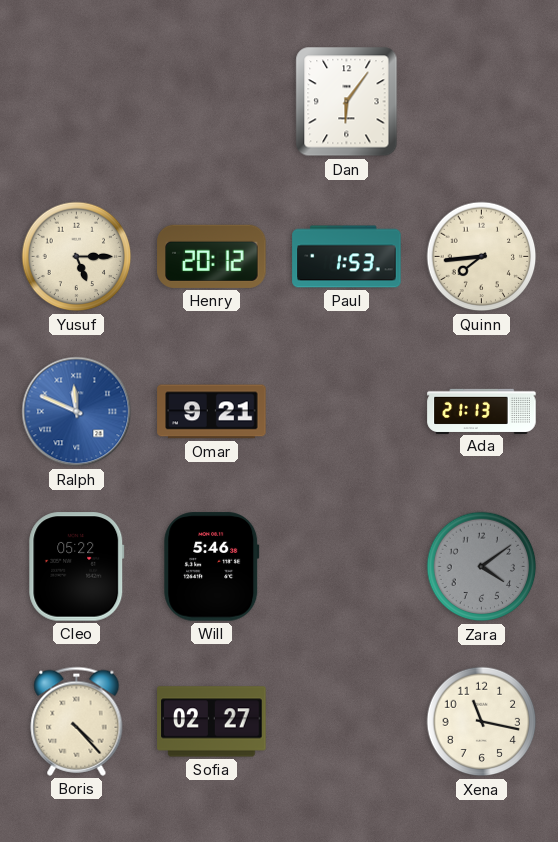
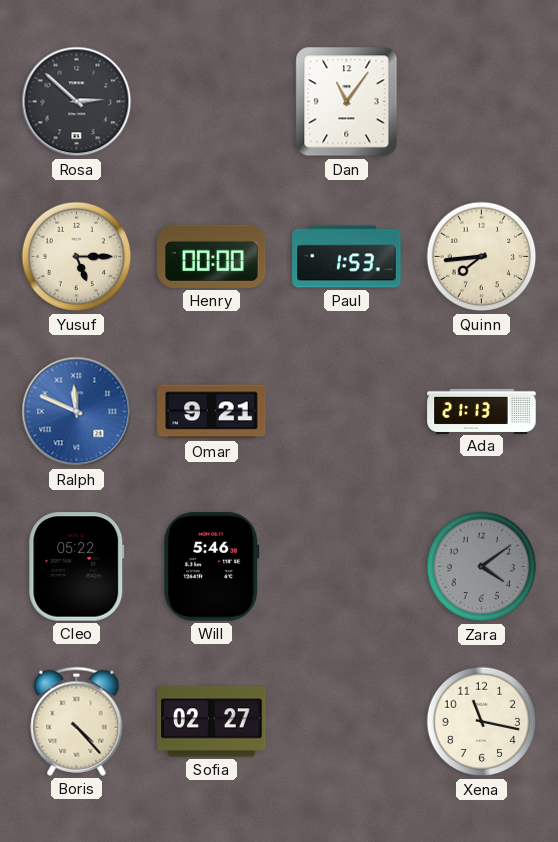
Rosa: none -> 2:52
Dan: 6:06 -> 11:06
Henry: 20:12 -> 00:00
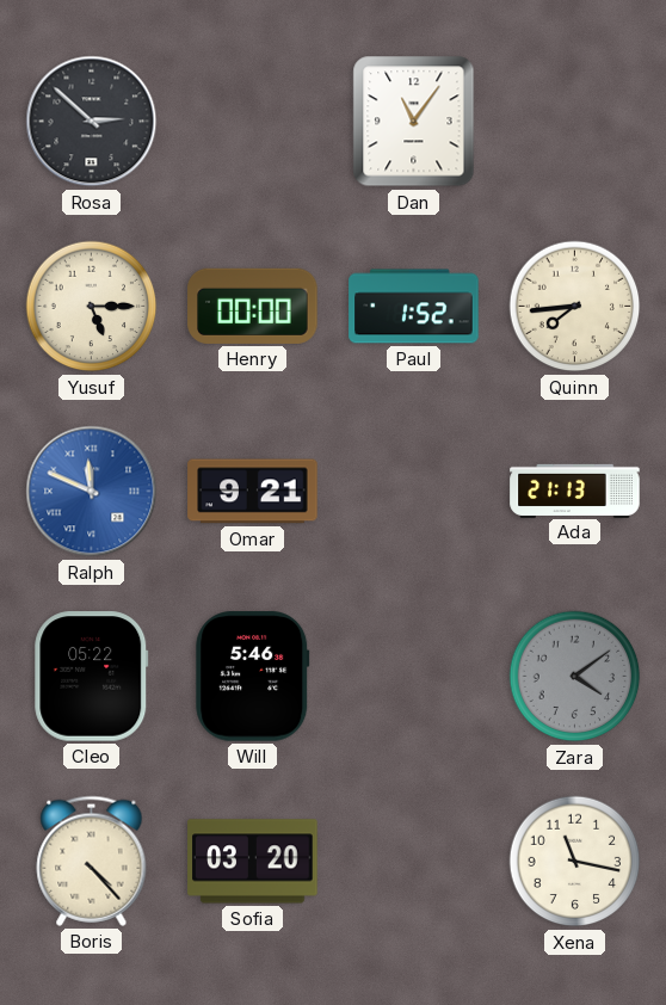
Paul: 1:53 -> 1:52
Sofia: 02:27 -> 03:20
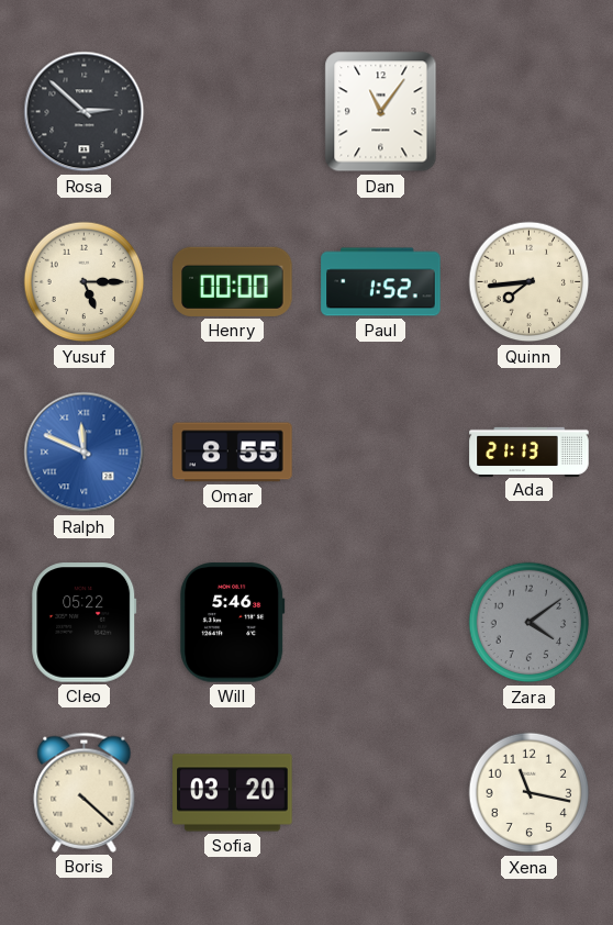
Omar: 9:21 -> 8:55
Boris: 4:23 -> 4:22
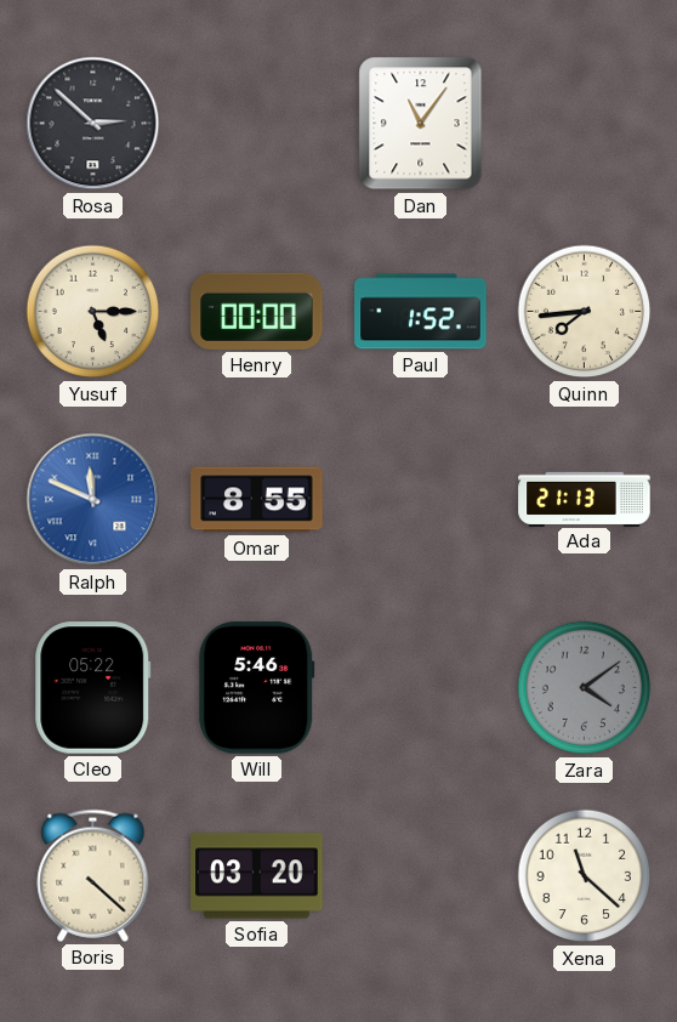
Xena: 11:17 -> 11:22
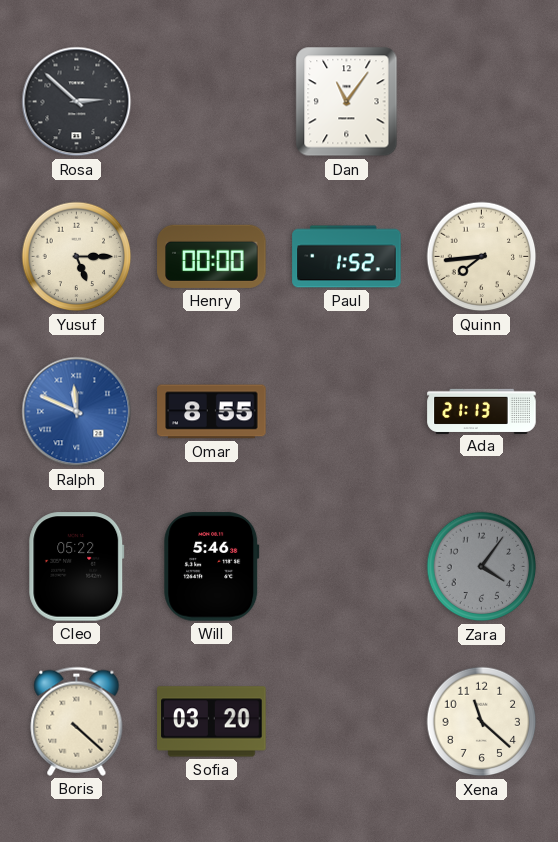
Zara: 4:09 -> 4:06
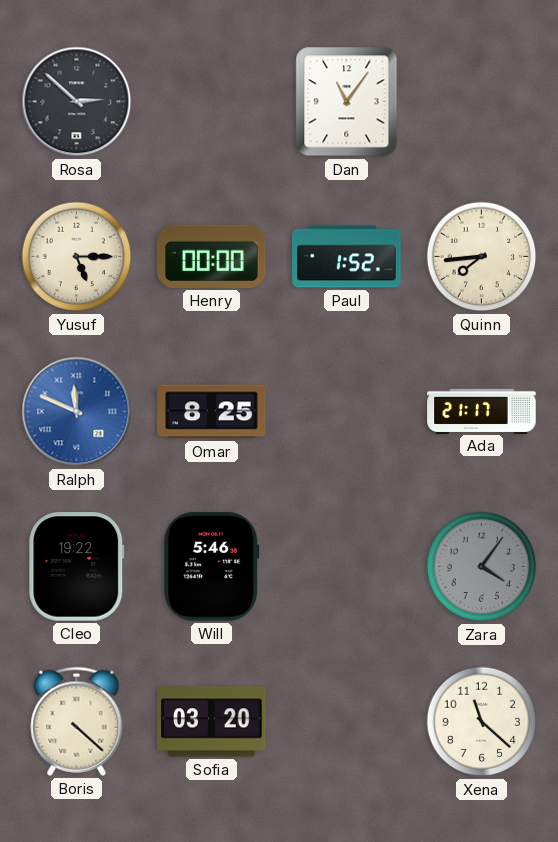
Omar: 8:55 -> 8:25
Ada: 21:13 -> 21:17
Cleo: 05:22 -> 19:22
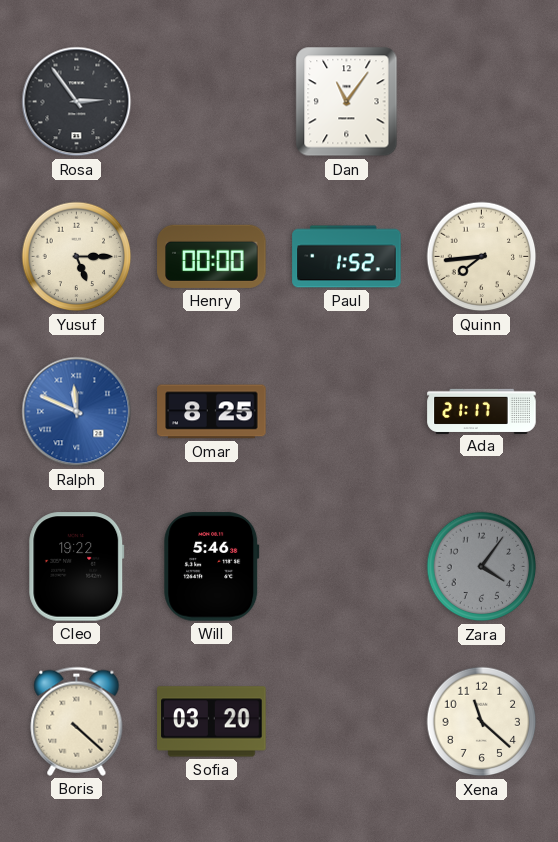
Rosa: 2:52 -> 2:54
